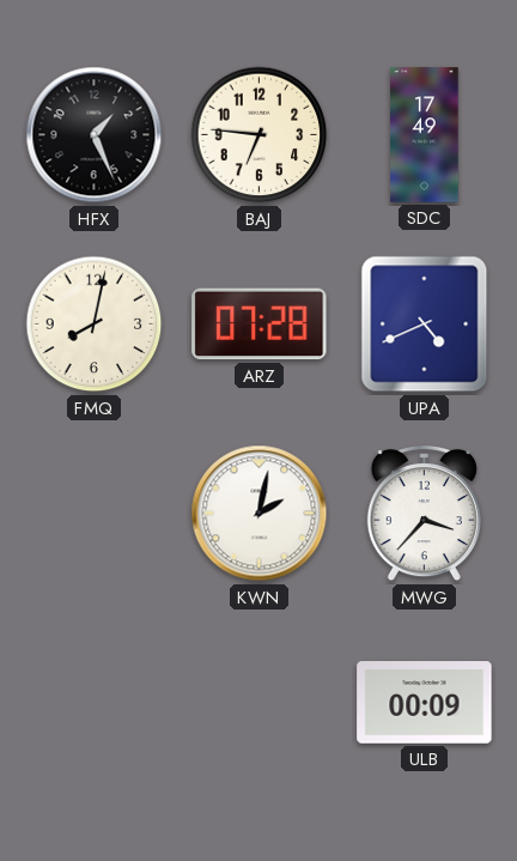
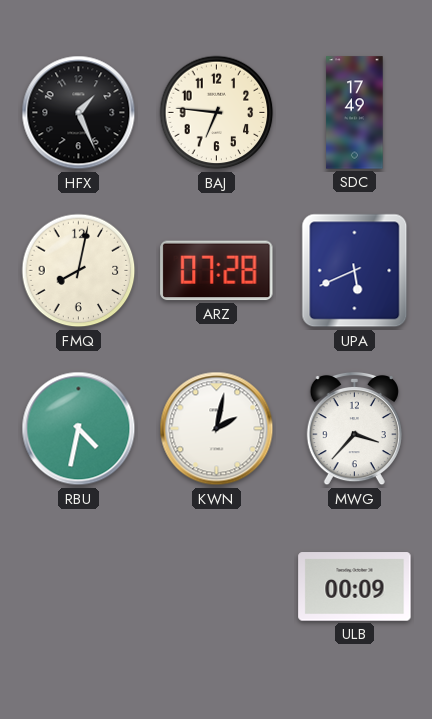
UPA: 4:41 -> 5:41
RBU: none -> 4:32
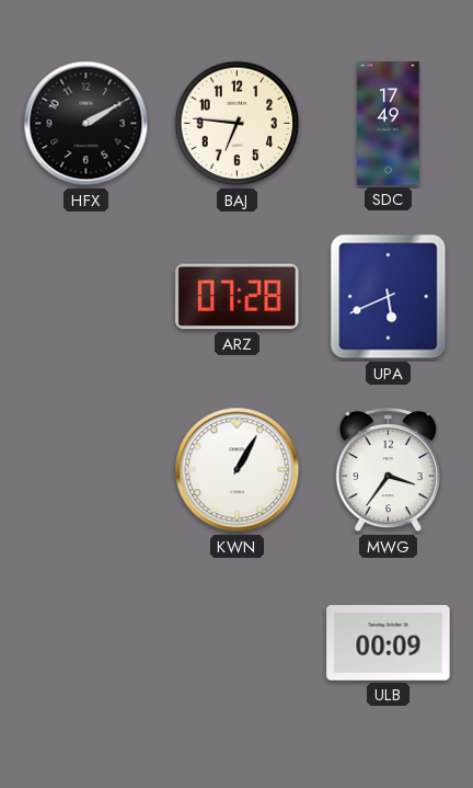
HFX: 1:26 -> 2:10
FMQ: 8:02 -> none
RBU: 4:32 -> none
KWN: 2:02 -> 1:05
MWG: 3:37 -> 3:36
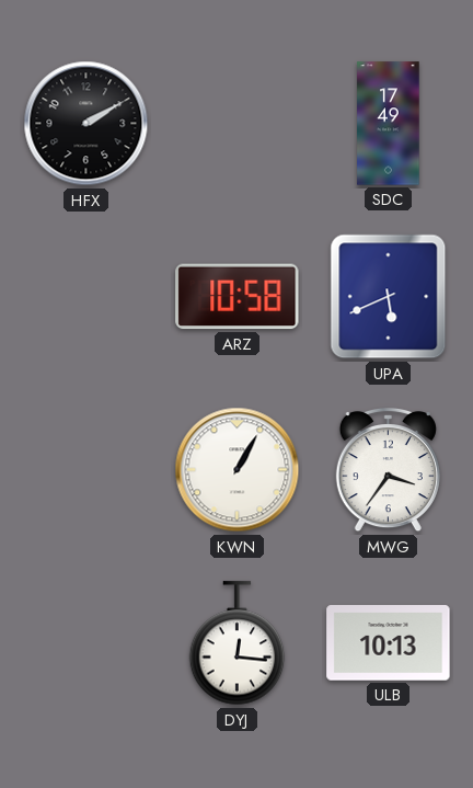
BAJ: 6:46 -> none
ARZ: 07:28 -> 10:58
DYJ: none -> 12:16
ULB: 00:09 -> 10:13
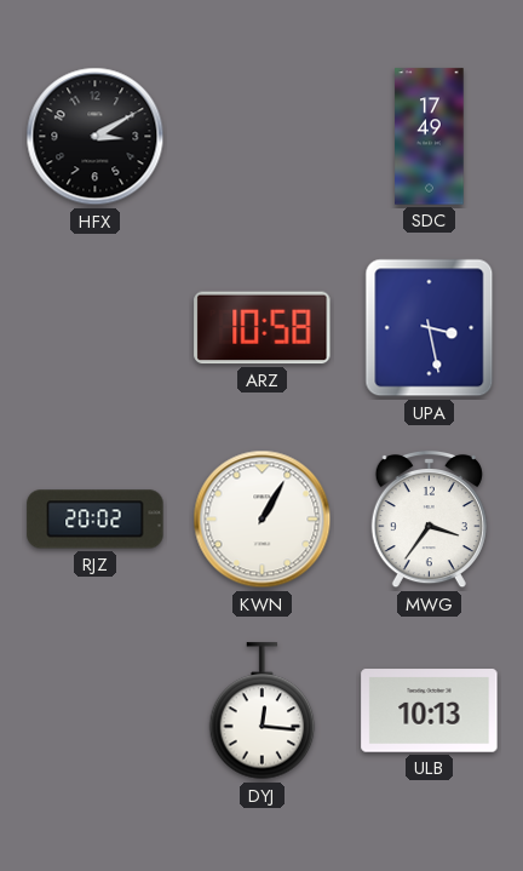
HFX: 2:10 -> 3:10
UPA: 5:41 -> 3:28
RJZ: none -> 20:02
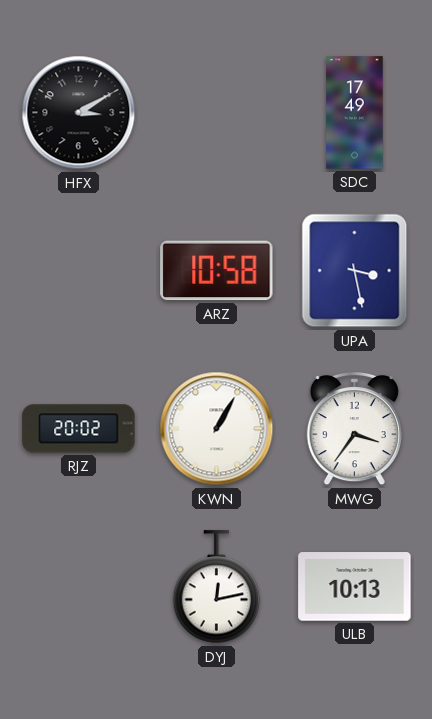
DYJ: 12:16 -> 12:13
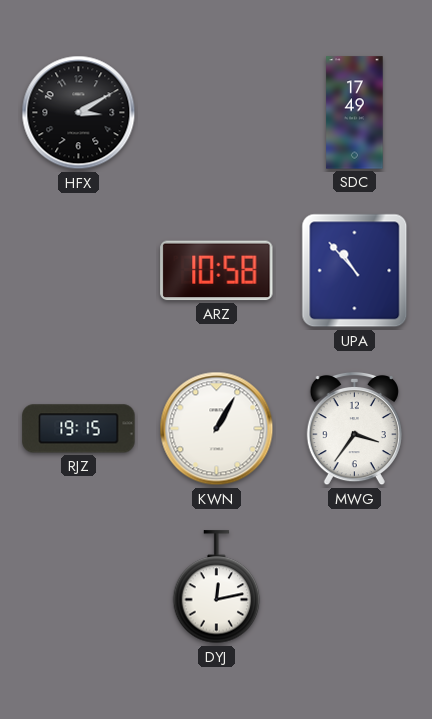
UPA: 3:28 -> 10:53
RJZ: 20:02 -> 19:15
ULB: 10:13 -> none
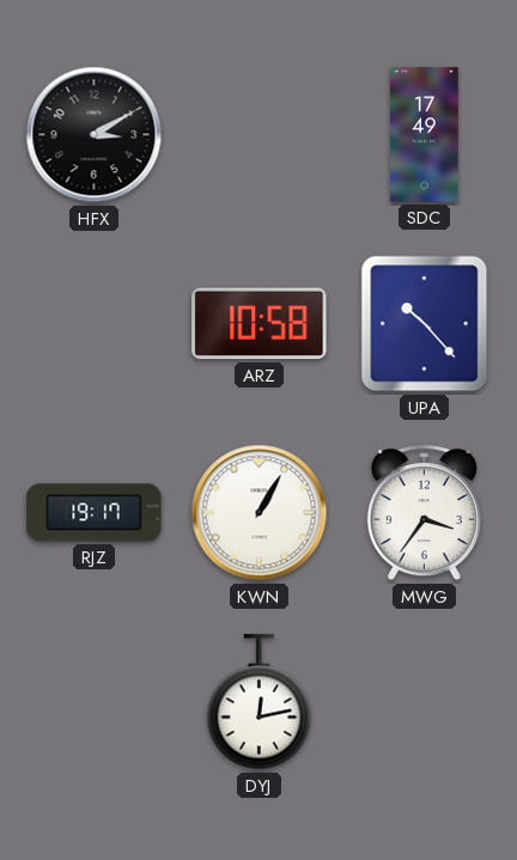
UPA: 10:53 -> 10:23
RJZ: 19:15 -> 19:17
